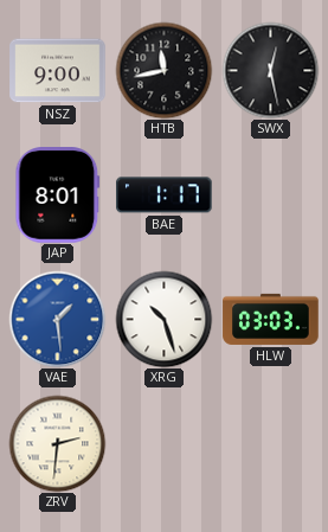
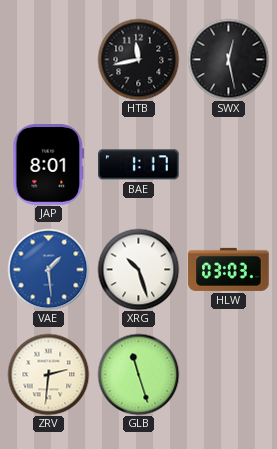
NSZ: 9:00 -> none
GLB: none -> 11:27
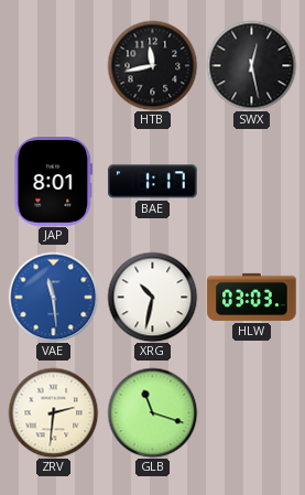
VAE: 1:29 -> 11:29
XRG: 10:27 -> 10:32
GLB: 11:27 -> 11:18
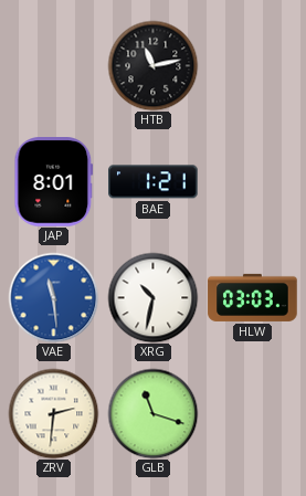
HTB: 11:43 -> 11:13
SWX: 12:28 -> none
BAE: 1:17 -> 1:21
